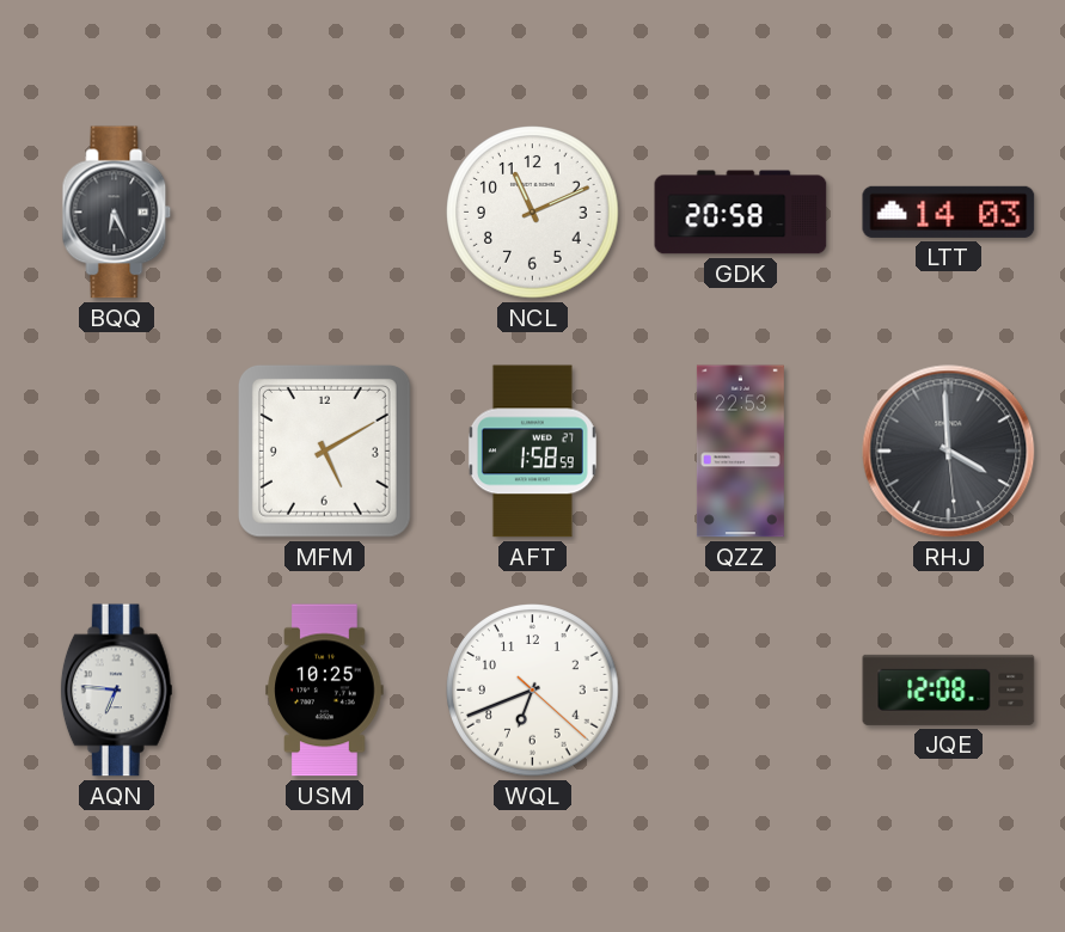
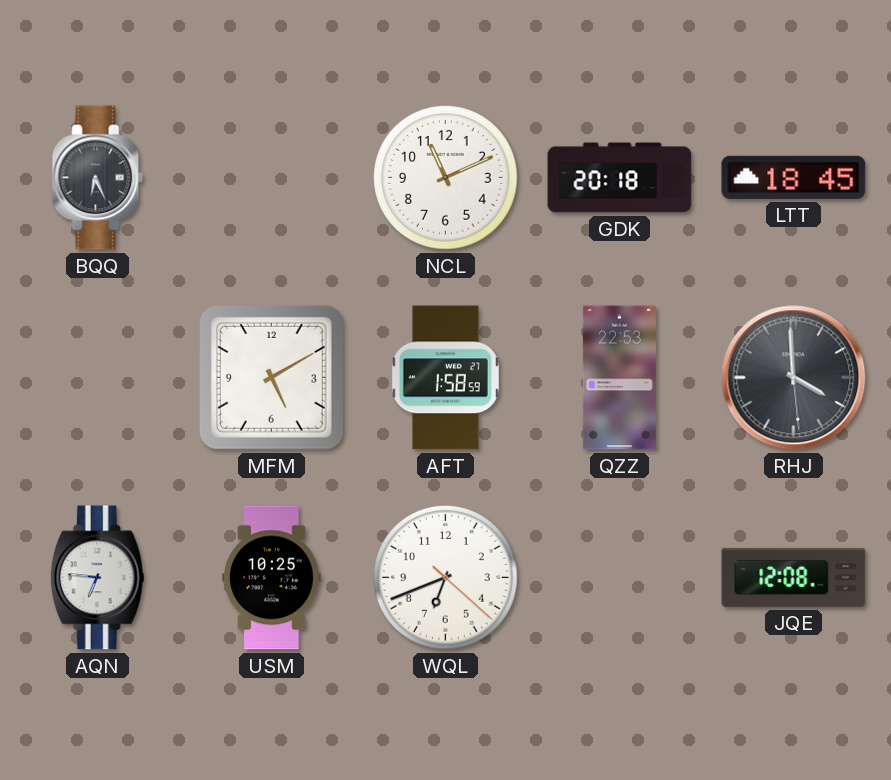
GDK: 20:58 -> 20:18
LTT: 14:03 -> 18:45
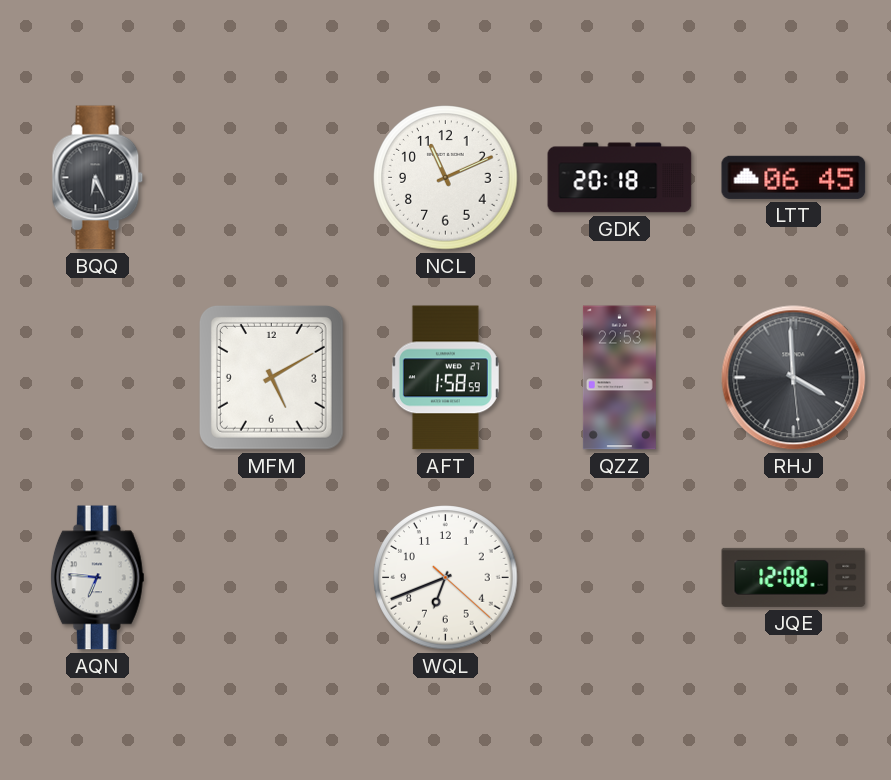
LTT: 18:45 -> 06:45
USM: 10:25 -> none
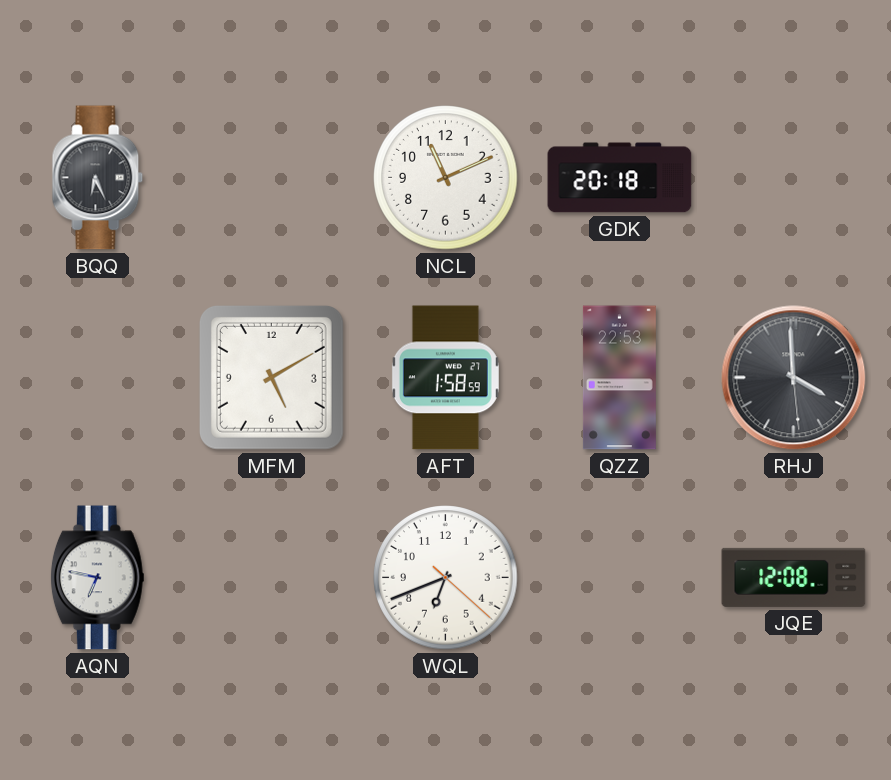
LTT: 06:45 -> none
AQN: 6:46 -> 6:47
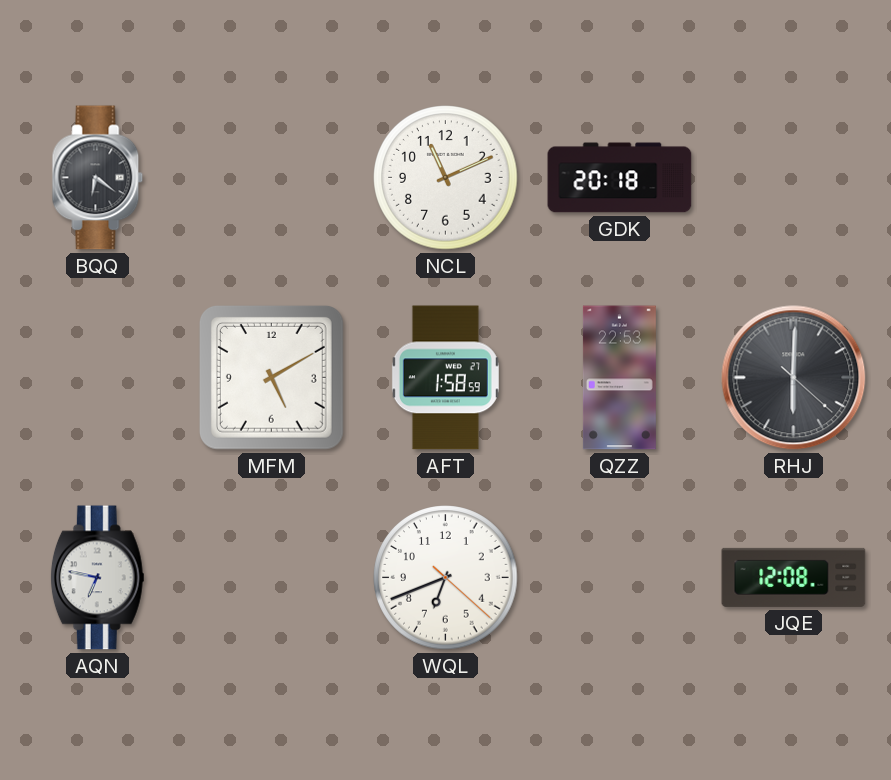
BQQ: 6:26 -> 6:21
RHJ: 3:59 -> 6:00
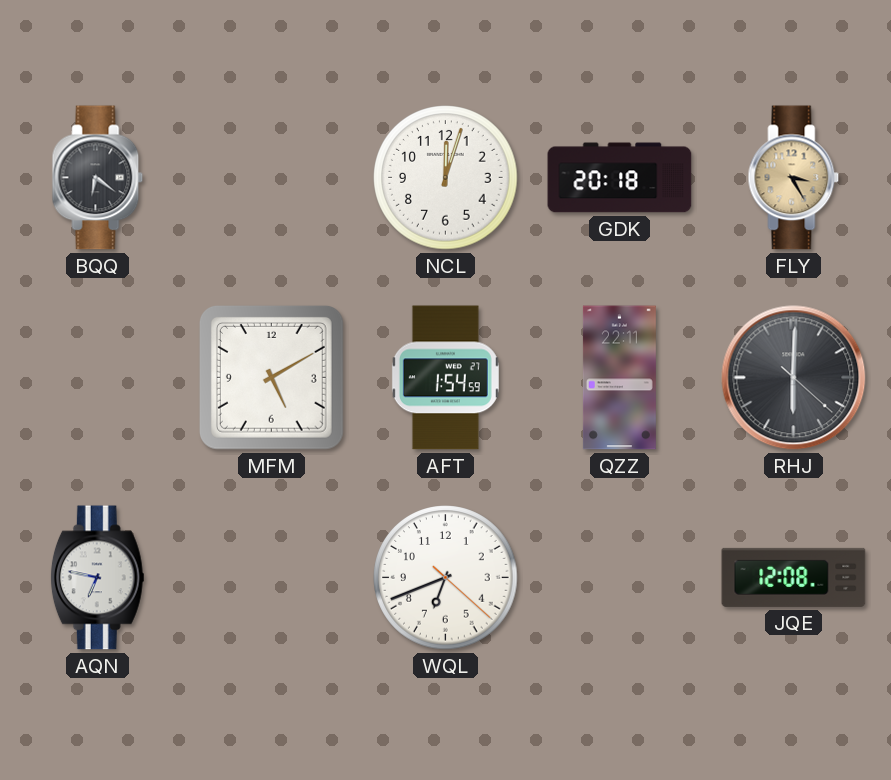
NCL: 11:11 -> 12:03
FLY: none -> 3:25
AFT: 1:58 -> 1:54
QZZ: 22:53 -> 22:11
